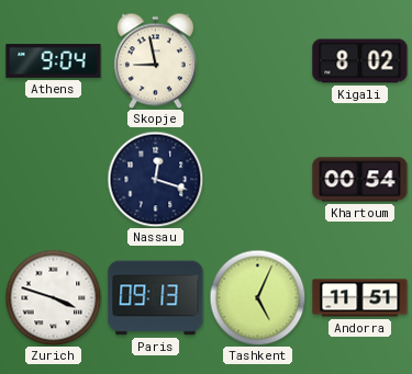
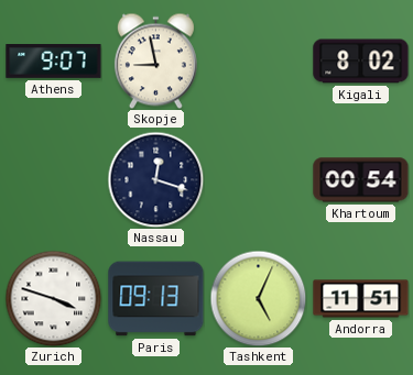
Athens: 9:04 -> 9:07
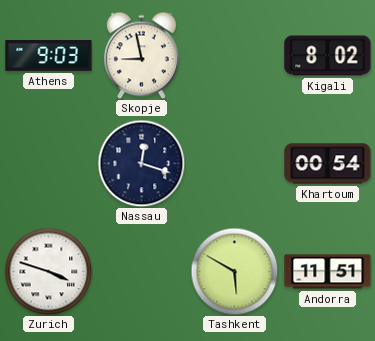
Athens: 9:07 -> 9:03
Paris: 09:13 -> none
Tashkent: 5:04 -> 5:50
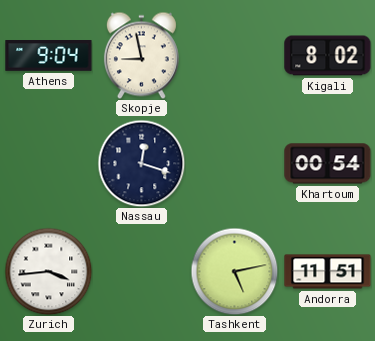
Athens: 9:03 -> 9:04
Zurich: 3:48 -> 3:44
Tashkent: 5:50 -> 5:13
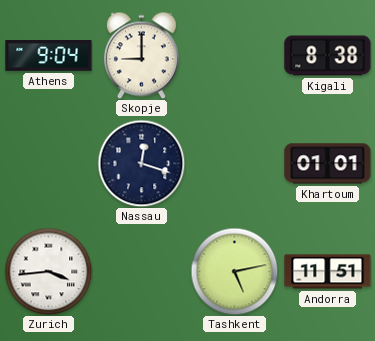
Skopje: 8:58 -> 9:00
Kigali: 8:02 -> 8:38
Khartoum: 00:54 -> 01:01
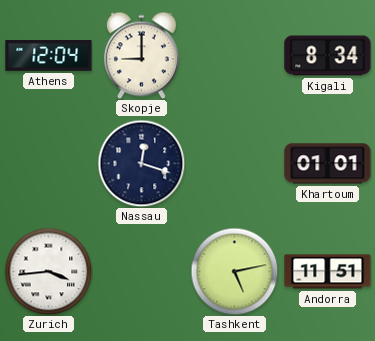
Athens: 9:04 -> 12:04
Kigali: 8:38 -> 8:34
